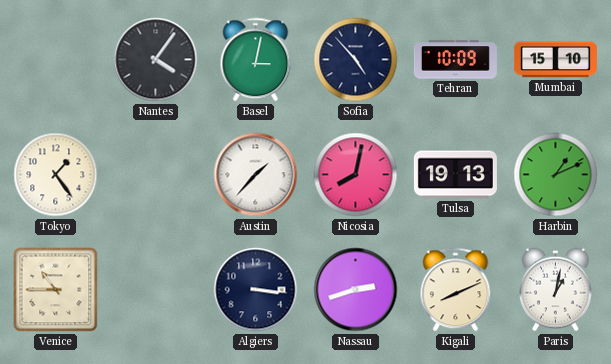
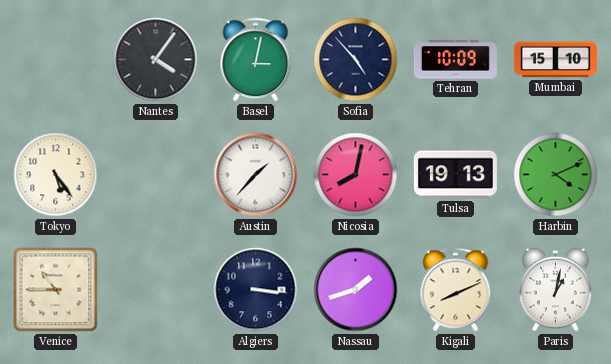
Tokyo: 1:24 -> 5:24
Harbin: 1:11 -> 4:11
Nassau: 2:42 -> 1:42
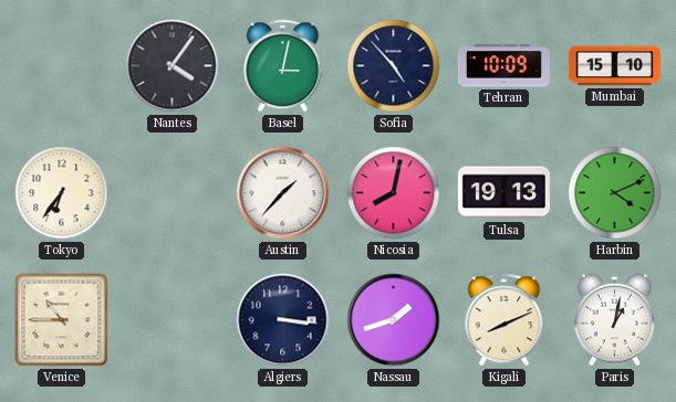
Tokyo: 5:24 -> 6:36
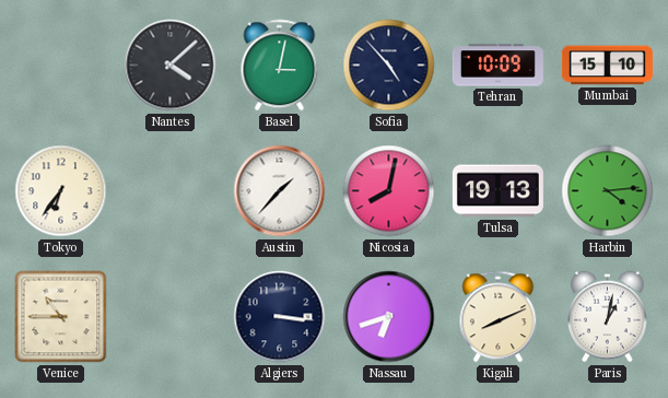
Nantes: 4:06 -> 4:08
Harbin: 4:11 -> 4:14
Nassau: 1:42 -> 6:42
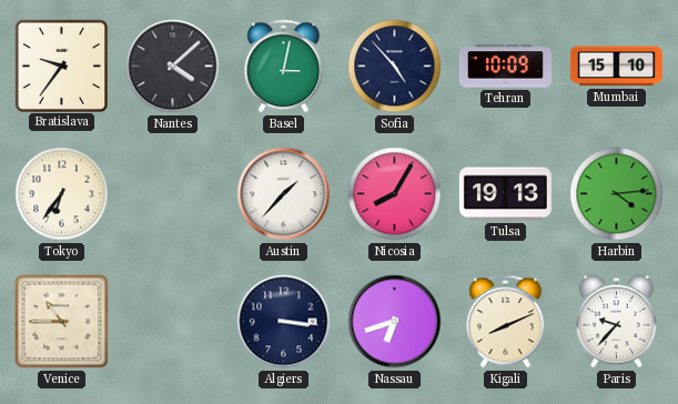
Bratislava: none -> 9:36
Nicosia: 8:02 -> 8:05
Paris: 1:02 -> 9:37
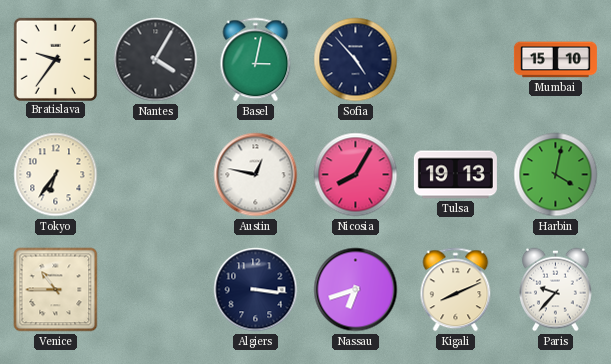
Nantes: 4:08 -> 4:05
Tehran: 10:09 -> none
Austin: 1:37 -> 12:47
Harbin: 4:14 -> 4:02
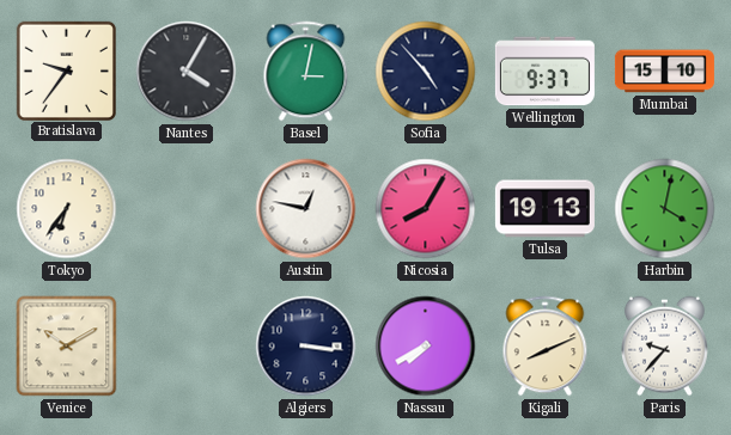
Wellington: none -> 9:37
Venice: 10:45 -> 10:10
Nassau: 6:42 -> 7:40
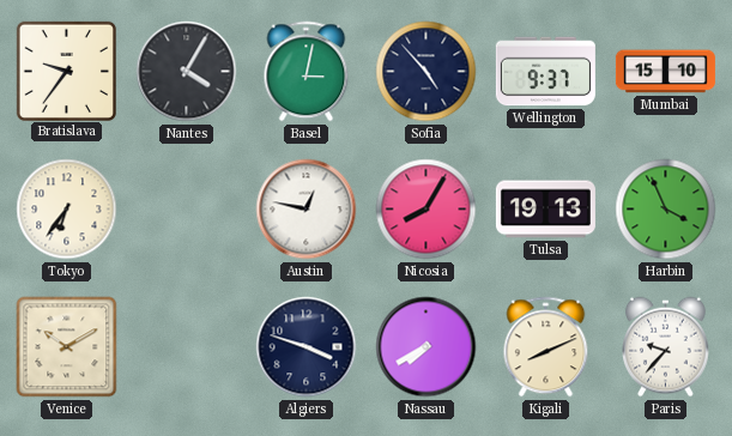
Harbin: 4:02 -> 3:56
Algiers: 3:16 -> 3:48
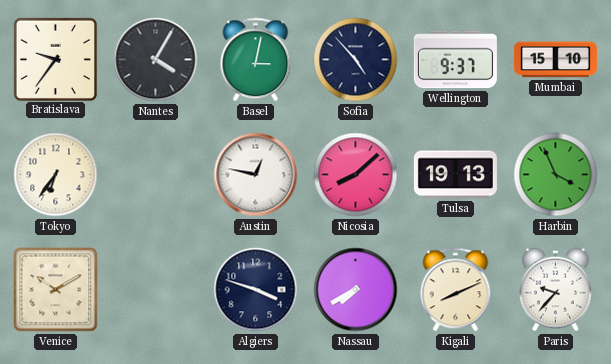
Nicosia: 8:05 -> 8:08
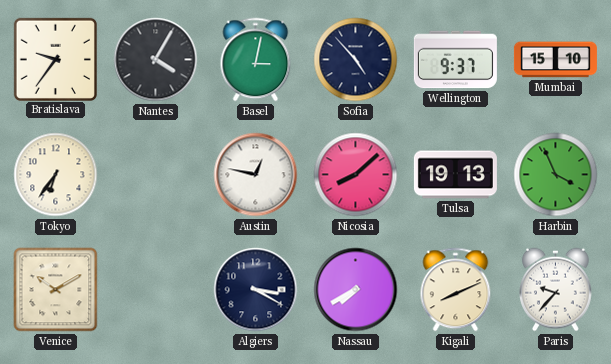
Algiers: 3:48 -> 3:20
